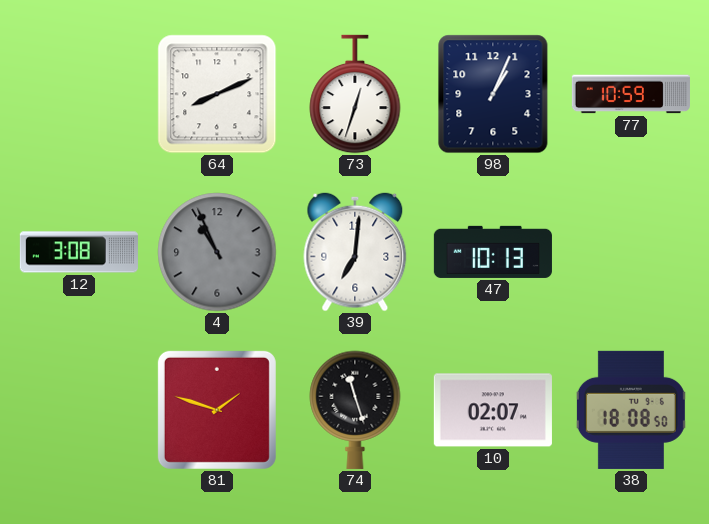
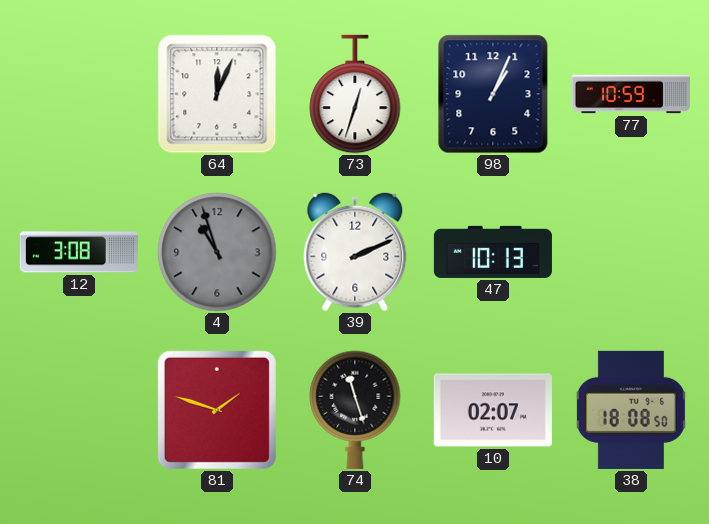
64: 8:11 -> 12:04
4: 10:56 -> 10:57
39: 7:01 -> 2:11
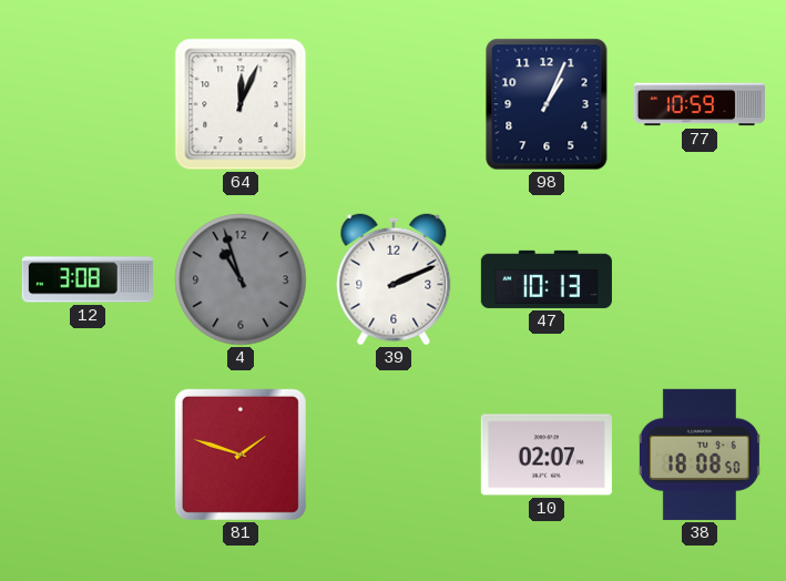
73: 12:33 -> none
74: 11:27 -> none
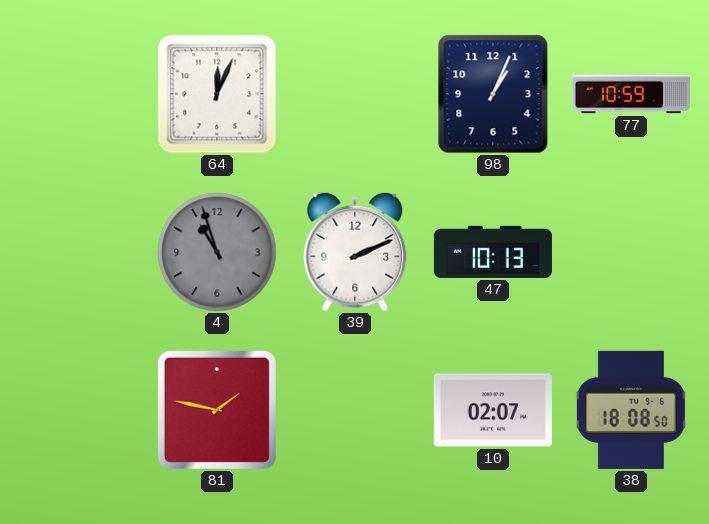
12: 3:08 -> none
81: 1:48 -> 1:47
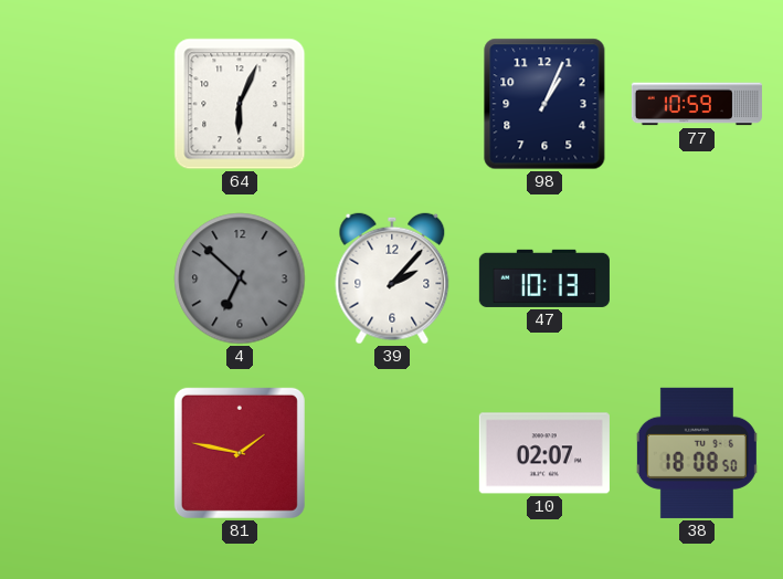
64: 12:04 -> 6:04
4: 10:57 -> 6:52
39: 2:11 -> 2:07
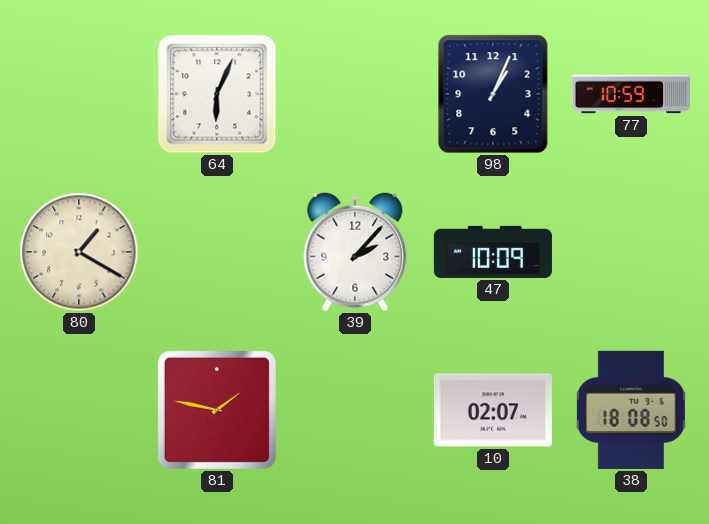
80: none -> 1:20
4: 6:52 -> none
47: 10:13 -> 10:09
